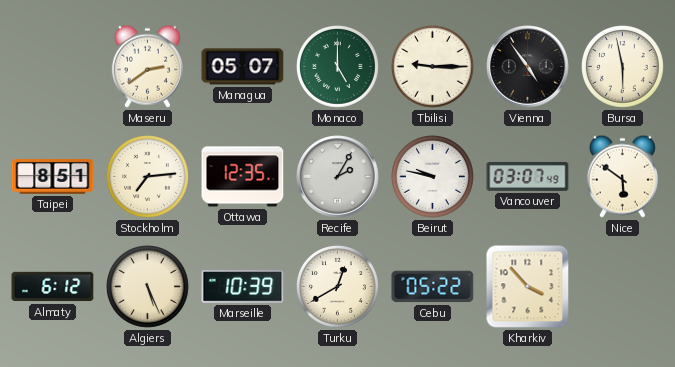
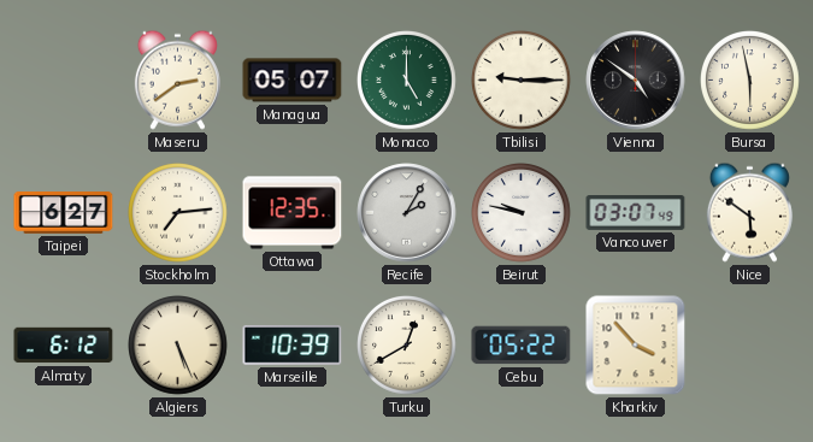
Vienna: 4:54 -> 4:51
Taipei: 8:51 -> 6:27
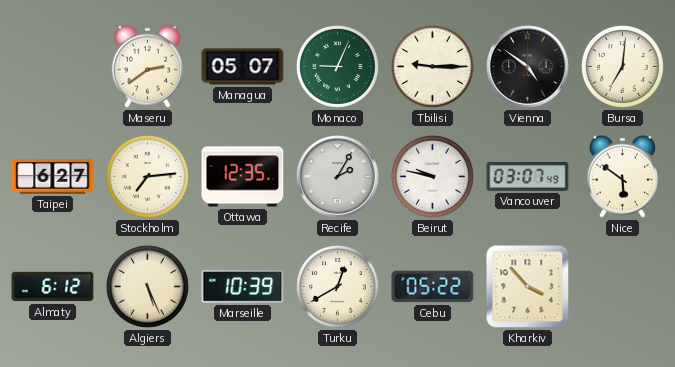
Monaco: 5:00 -> 9:04
Bursa: 5:58 -> 7:01
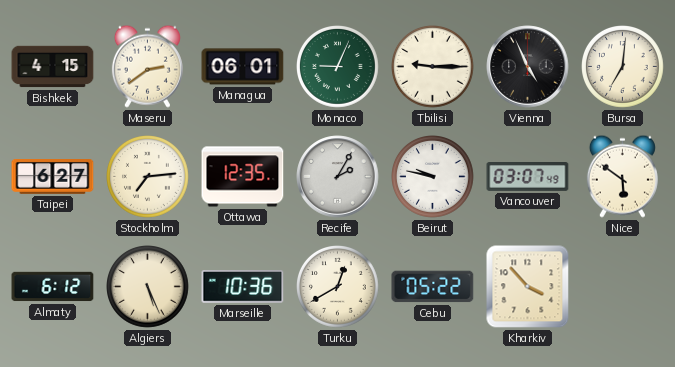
Bishkek: none -> 4:15
Managua: 05:07 -> 06:01
Vienna: 4:51 -> 4:56
Marseille: 10:39 -> 10:36
